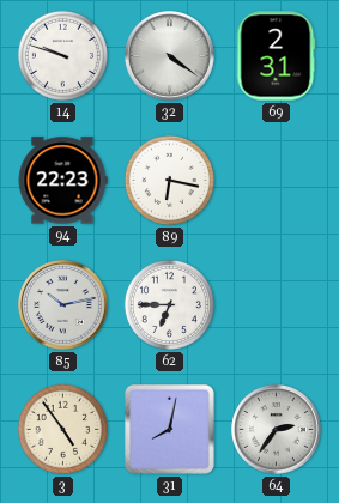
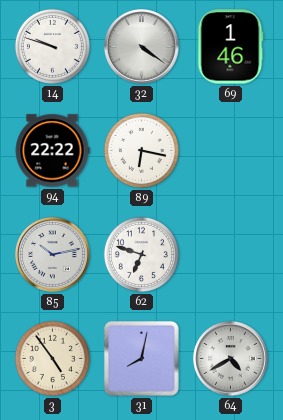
69: 2:31 -> 1:46
94: 22:23 -> 22:22
62: 6:45 -> 6:48
64: 2:36 -> 4:40
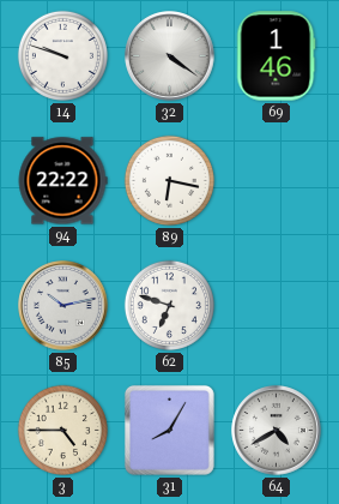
3: 4:54 -> 4:45
31: 8:02 -> 8:05
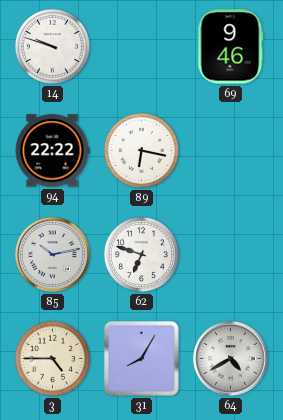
32: 4:21 -> none
69: 1:46 -> 9:46
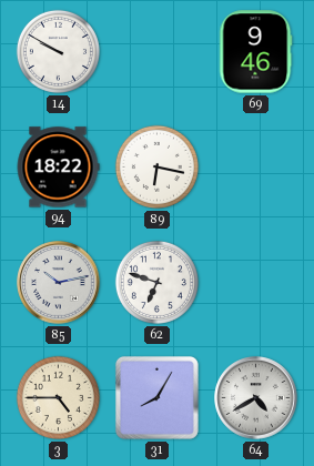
14: 9:48 -> 9:50
94: 22:22 -> 18:22
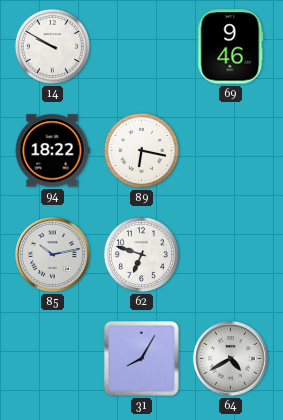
3: 4:45 -> none
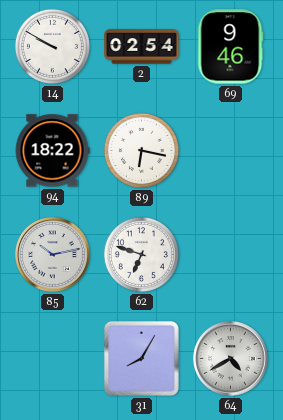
2: none -> 02:54
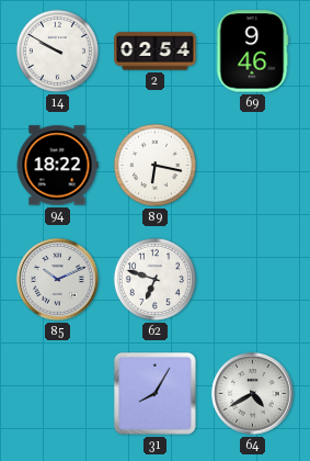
85: 10:13 -> 10:11
